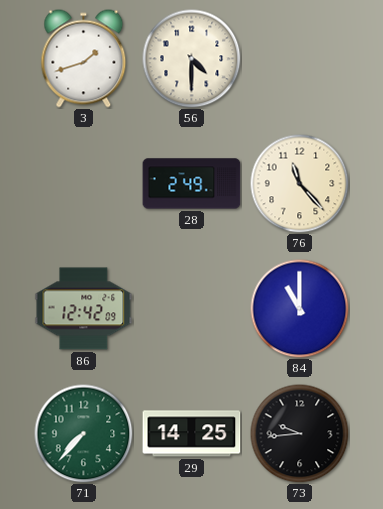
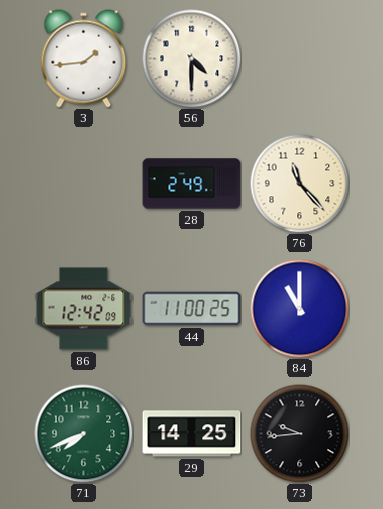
3: 1:42 -> 1:44
44: none -> 11:00
71: 7:37 -> 7:41
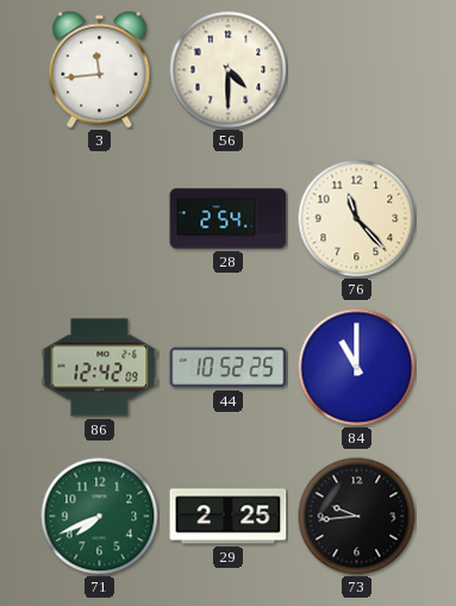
3: 1:44 -> 11:44
28: 2:49 -> 2:54
44: 11:00 -> 10:52
29: 14:25 -> 2:25
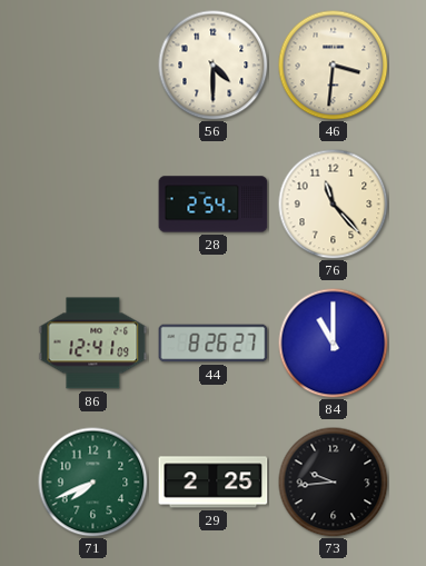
3: 11:44 -> none
46: none -> 3:31
86: 12:42 -> 12:41
44: 10:52 -> 8:26
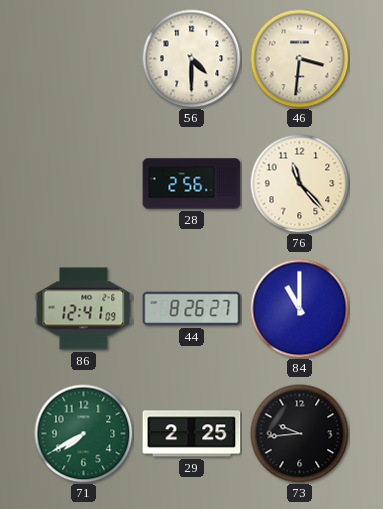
28: 2:54 -> 2:56
71: 7:41 -> 7:40
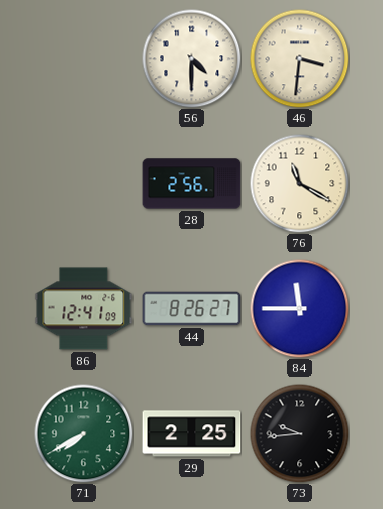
76: 11:23 -> 11:20
84: 11:00 -> 11:45
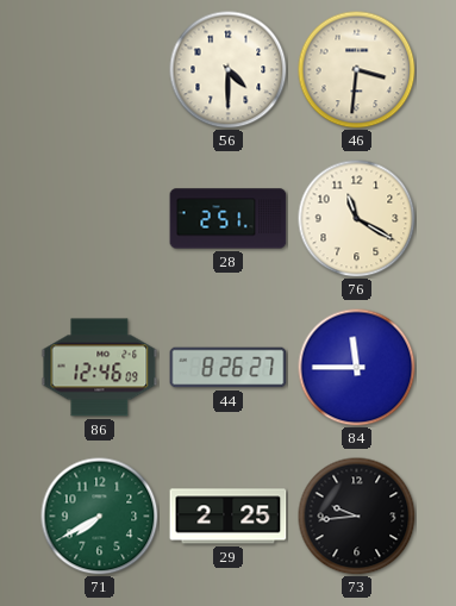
28: 2:56 -> 2:51
86: 12:41 -> 12:46
